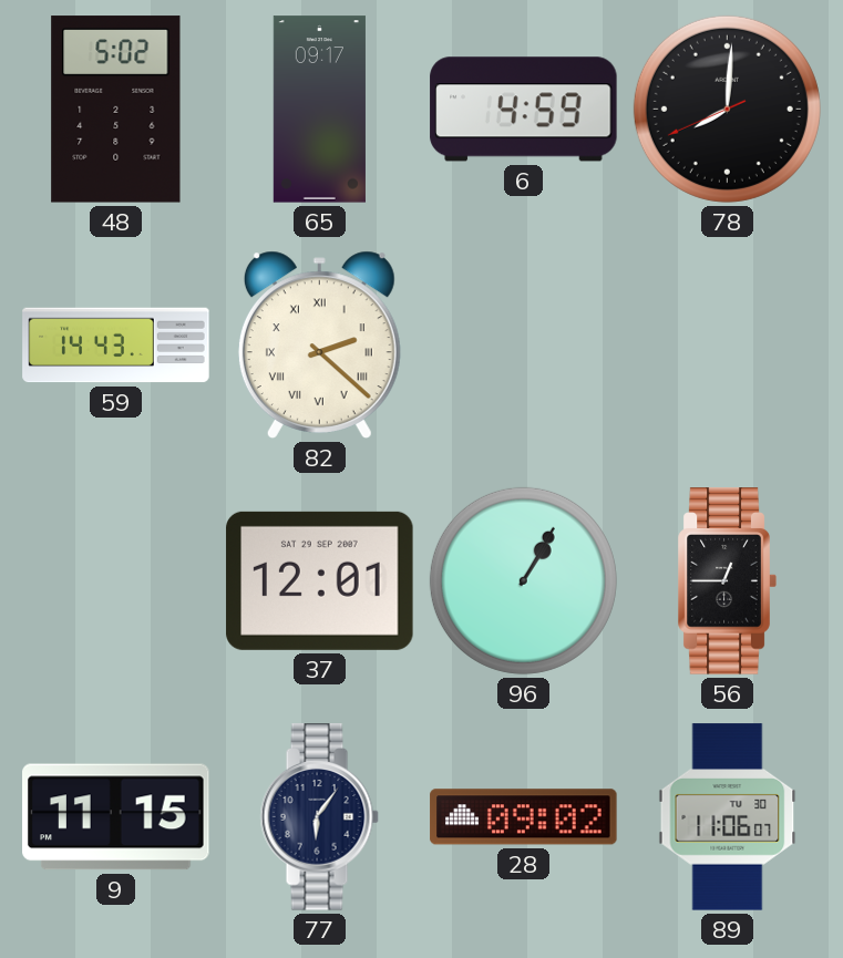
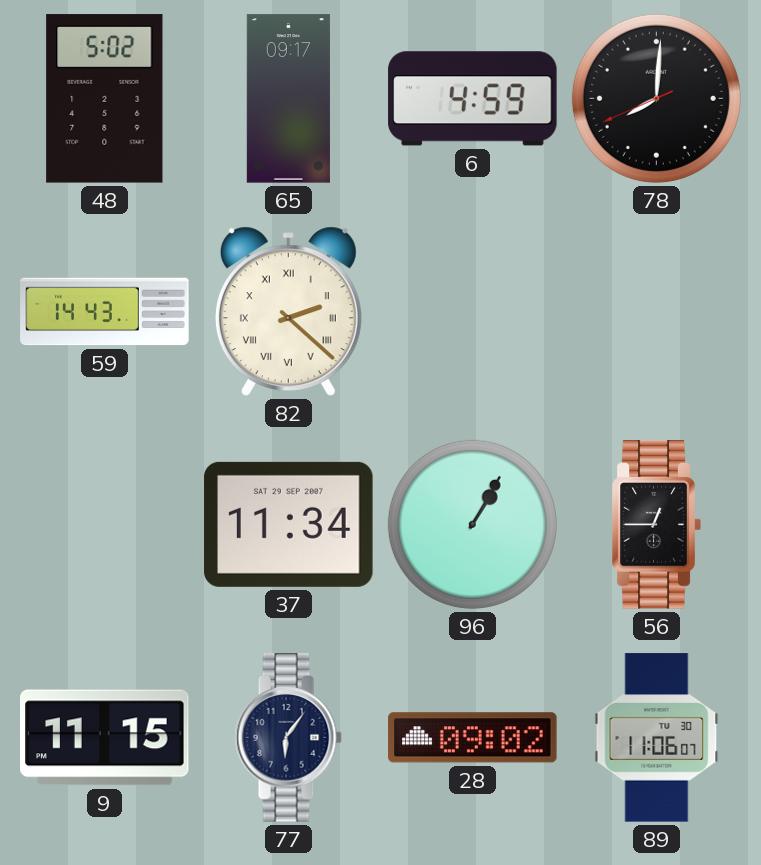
37: 12:01 -> 11:34
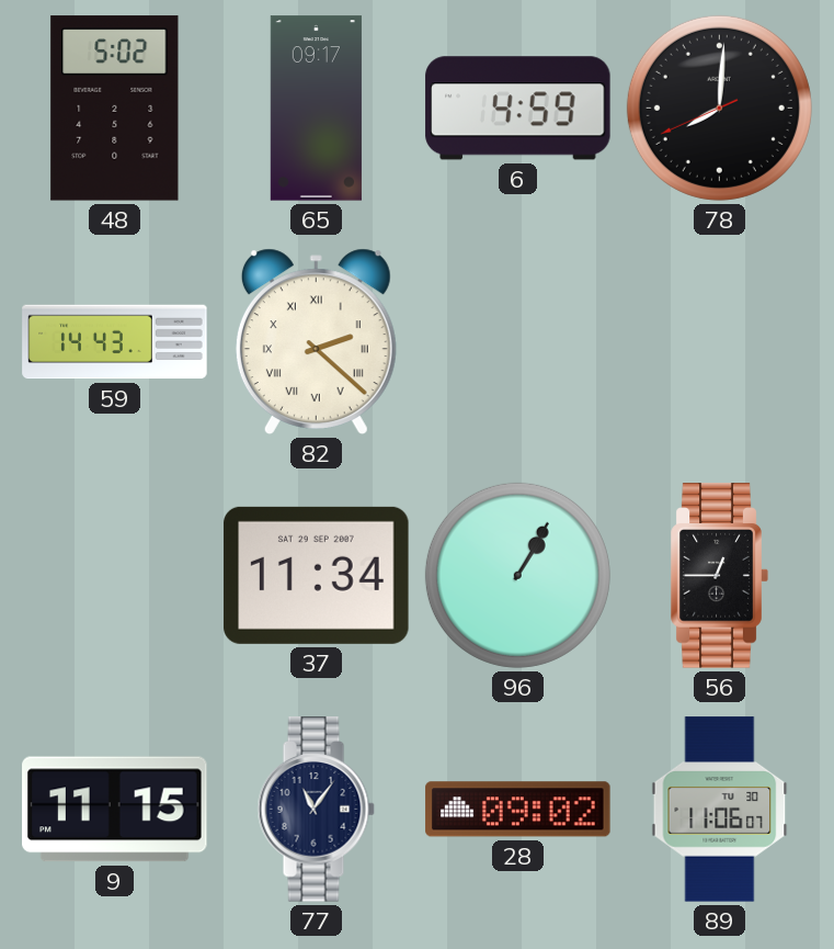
77: 6:06 -> 11:06
